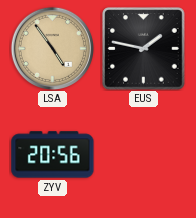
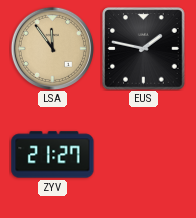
LSA: 4:54 -> 11:54
ZYV: 20:56 -> 21:27
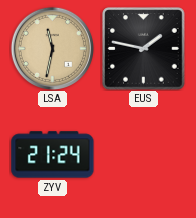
LSA: 11:54 -> 11:32
ZYV: 21:27 -> 21:24
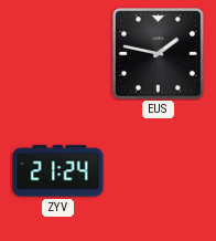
LSA: 11:32 -> none
